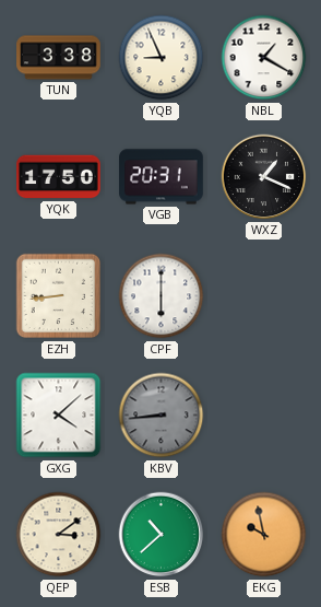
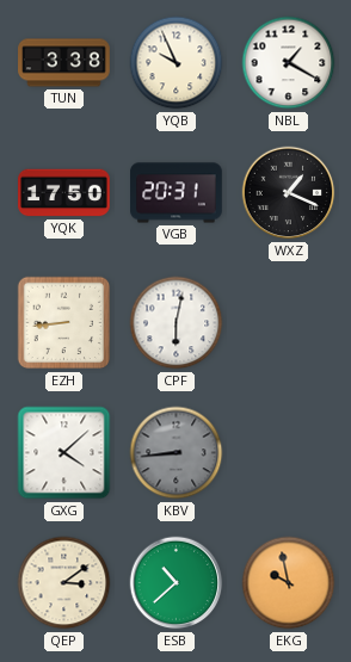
YQB: 8:56 -> 9:56
CPF: 6:00 -> 6:02
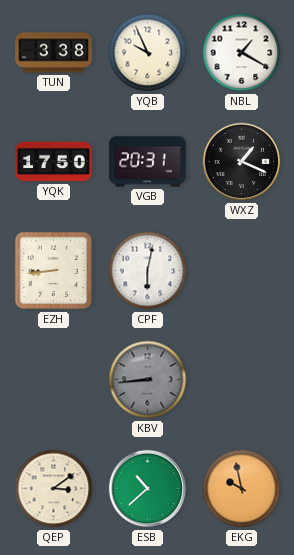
GXG: 4:08 -> none
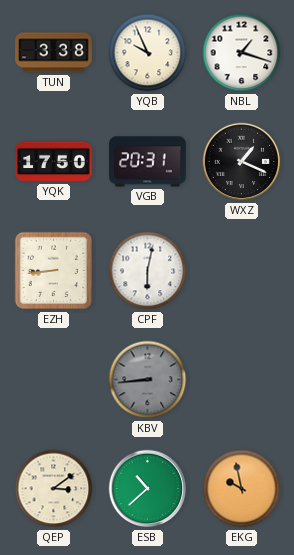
NBL: 1:20 -> 1:18
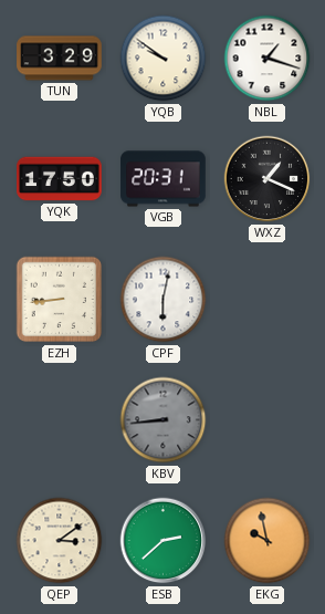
TUN: 3:38 -> 3:29
YQB: 9:56 -> 9:51
ESB: 10:38 -> 2:38
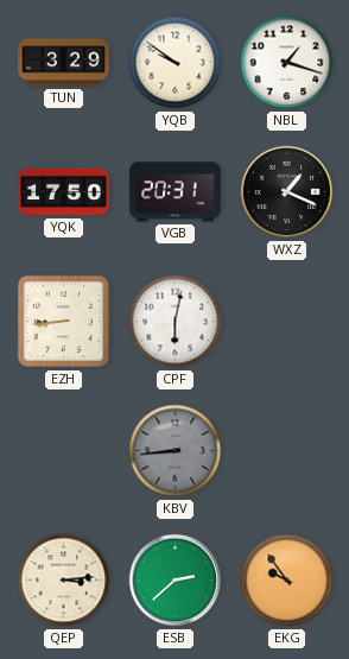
QEP: 3:09 -> 3:14
EKG: 9:58 -> 9:54
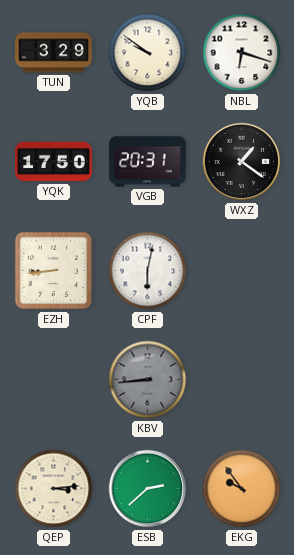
NBL: 1:18 -> 6:18
WXZ: 1:19 -> 1:21
